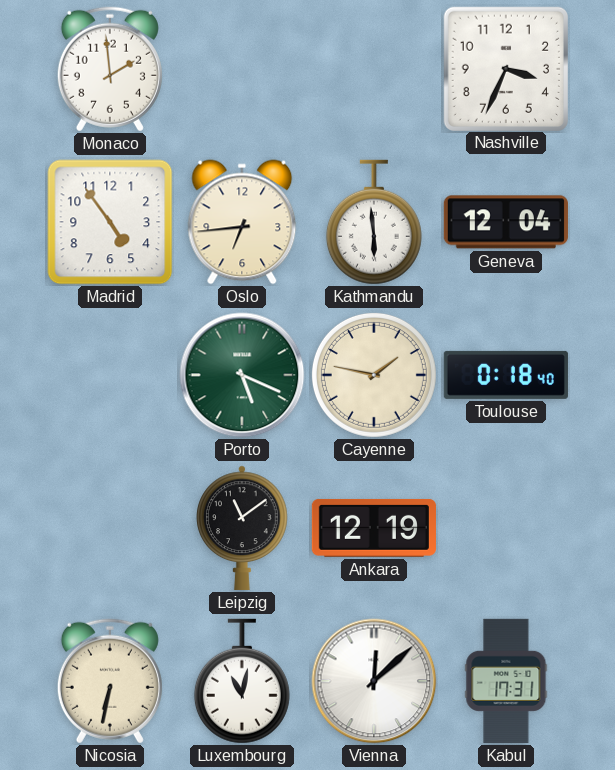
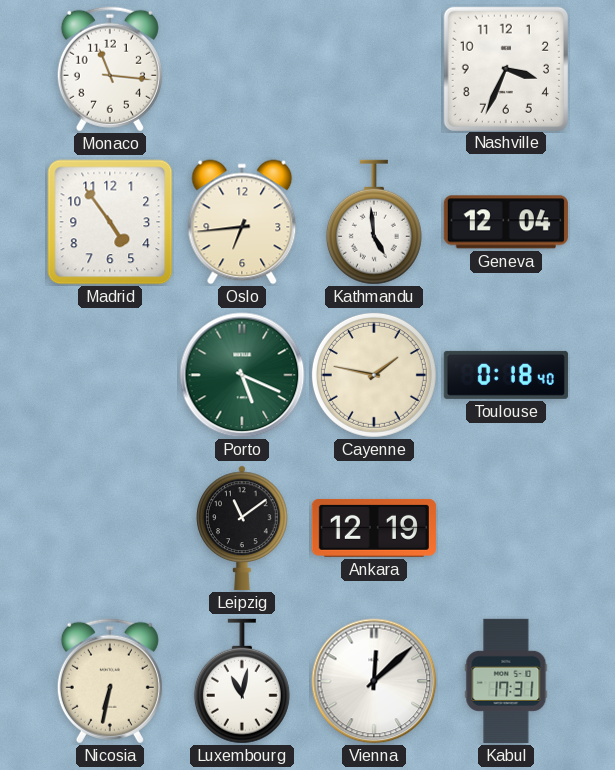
Monaco: 1:59 -> 11:16
Kathmandu: 5:59 -> 4:59
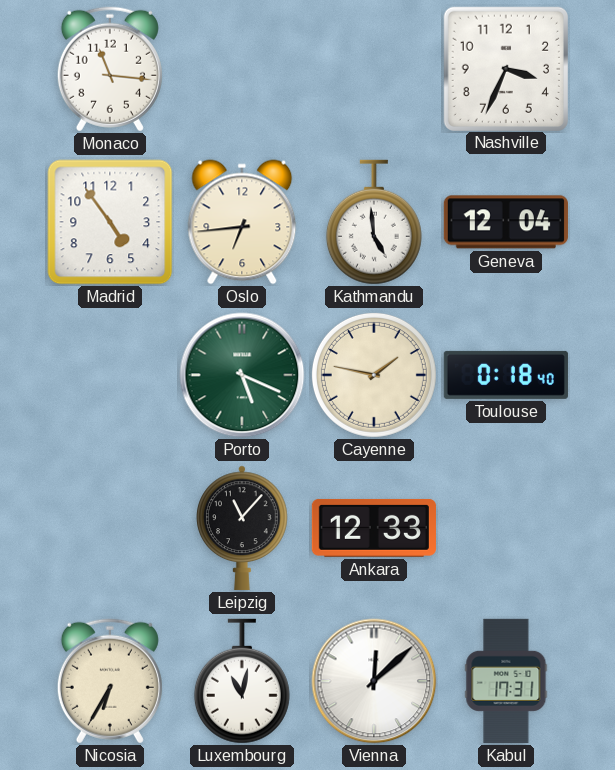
Leipzig: 11:09 -> 11:07
Ankara: 12:19 -> 12:33
Nicosia: 6:32 -> 6:35
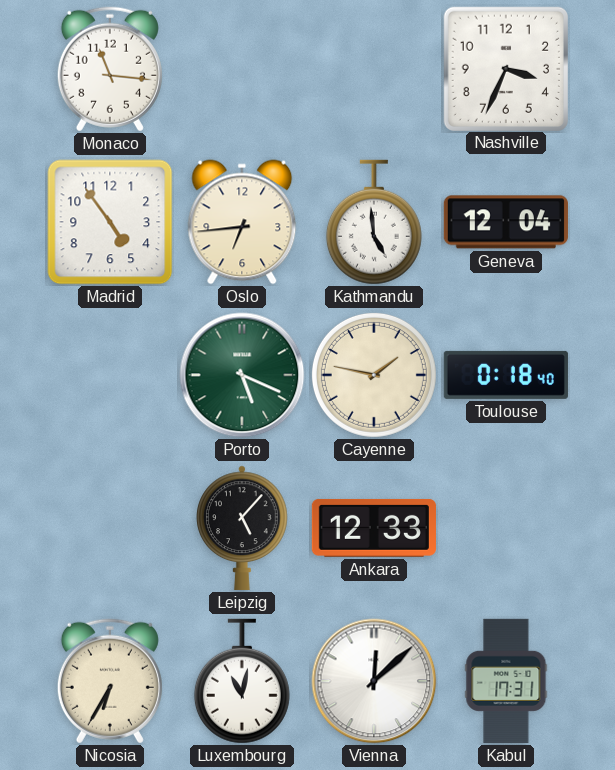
Leipzig: 11:07 -> 5:07
